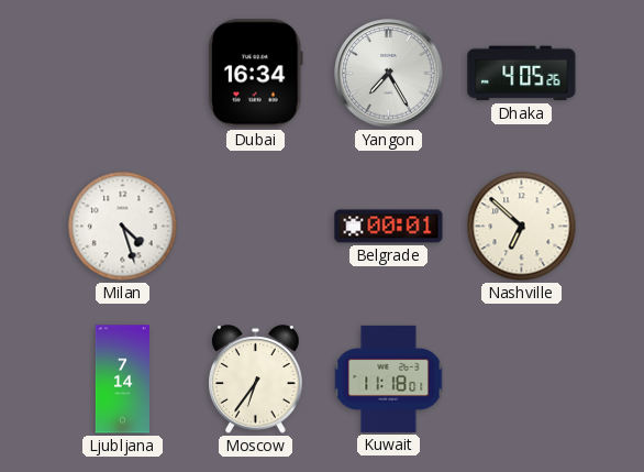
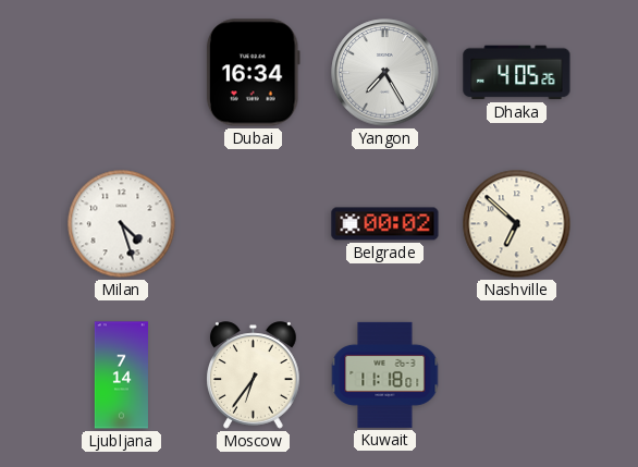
Belgrade: 00:01 -> 00:02
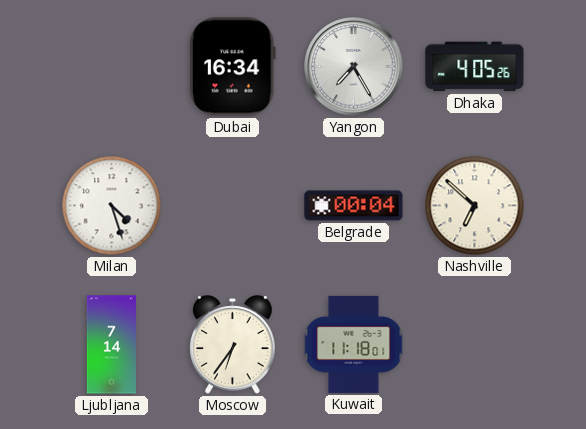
Belgrade: 00:02 -> 00:04
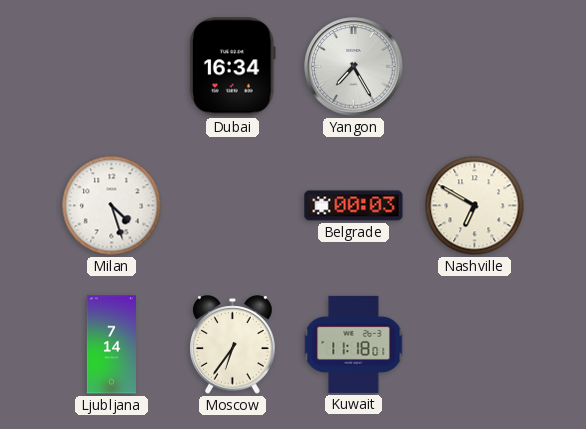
Dhaka: 4:05 -> none
Belgrade: 00:04 -> 00:03
Nashville: 6:52 -> 6:50
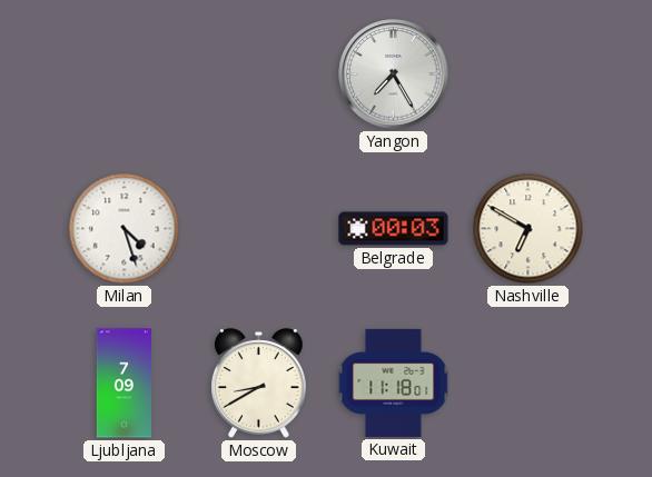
Dubai: 16:34 -> none
Ljubljana: 7:14 -> 7:09
Moscow: 6:36 -> 8:40
